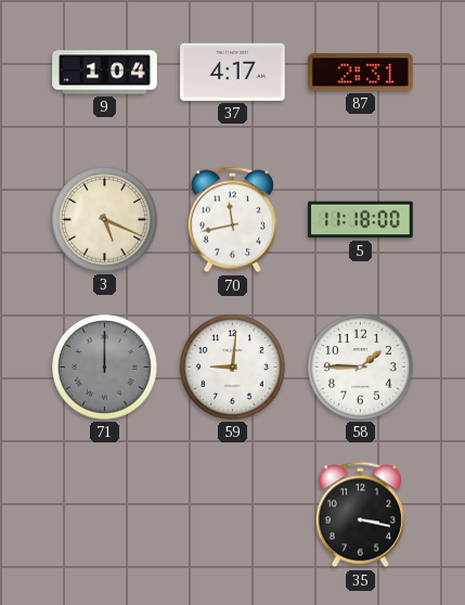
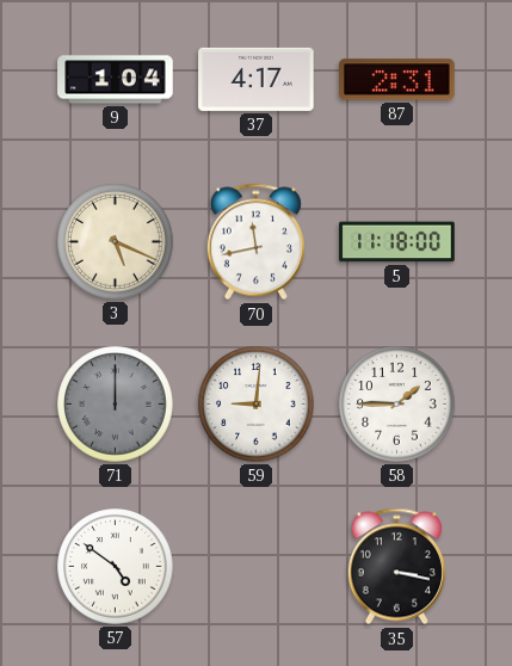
57: none -> 4:51
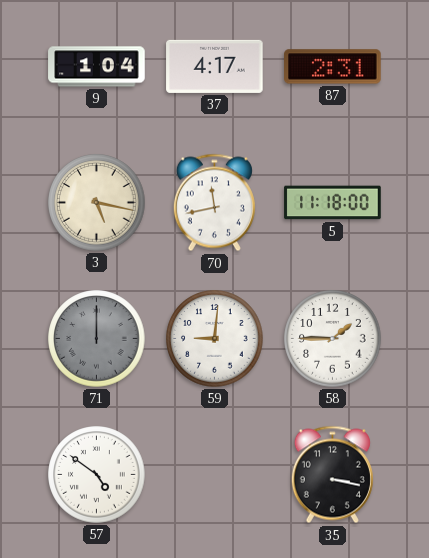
3: 5:19 -> 5:17
